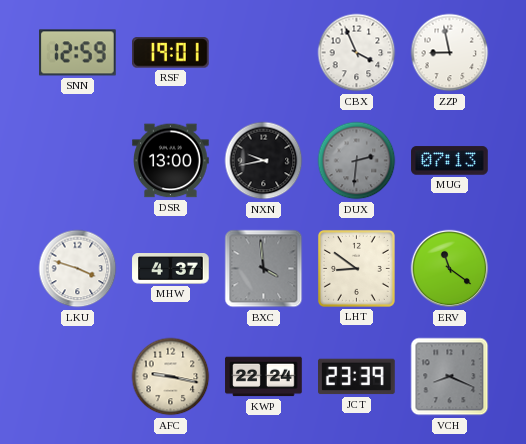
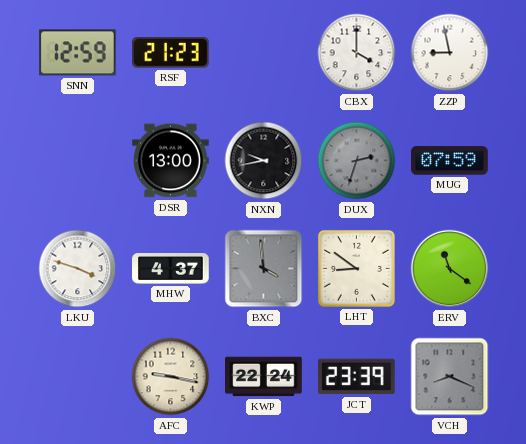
RSF: 19:01 -> 21:23
CBX: 3:56 -> 4:00
DUX: 2:31 -> 2:33
MUG: 07:13 -> 07:59
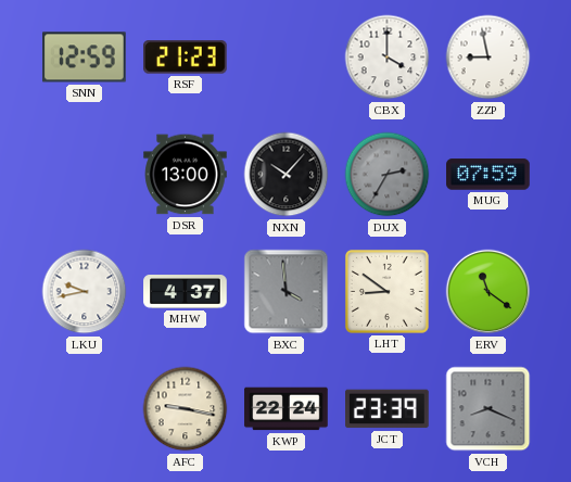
NXN: 9:43 -> 10:07
DUX: 2:33 -> 2:35
LKU: 3:48 -> 9:43
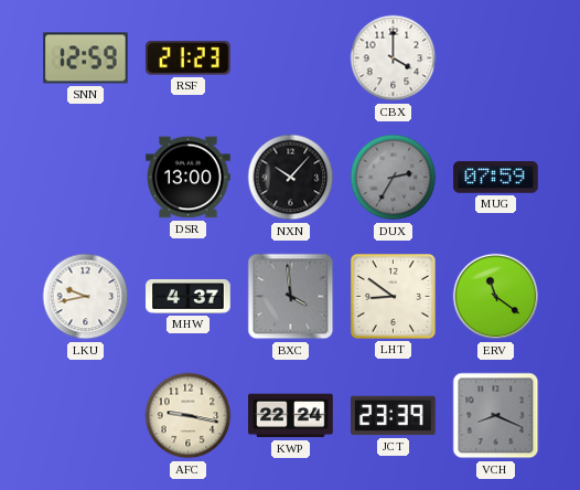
ZZP: 8:58 -> none
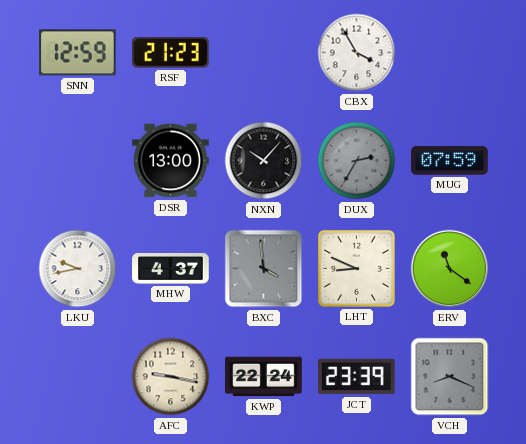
CBX: 4:00 -> 3:55
LHT: 8:51 -> 8:49
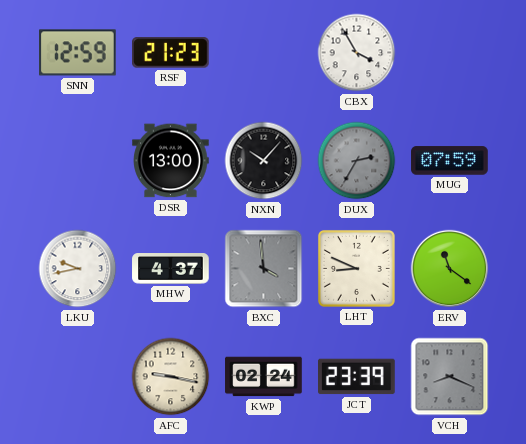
KWP: 22:24 -> 02:24
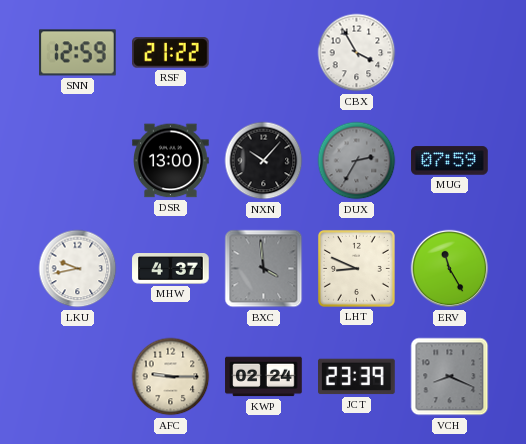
RSF: 21:23 -> 21:22
ERV: 11:21 -> 11:25
AFC: 9:17 -> 9:15
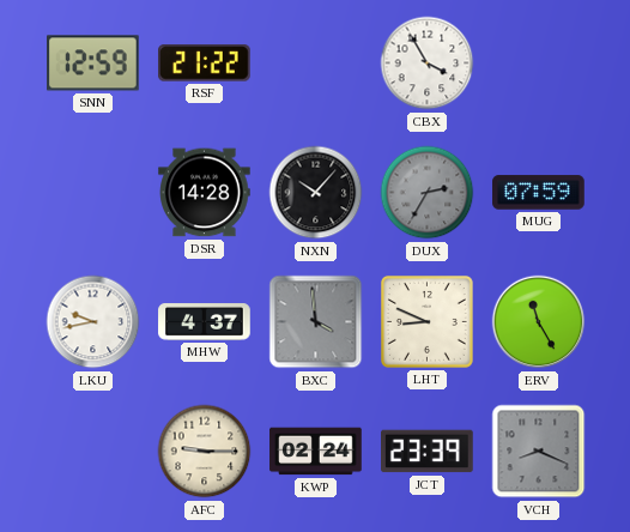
DSR: 13:00 -> 14:28
